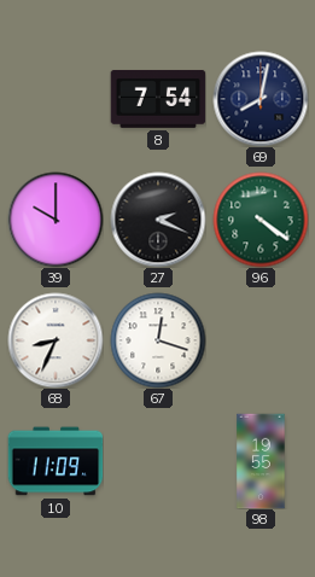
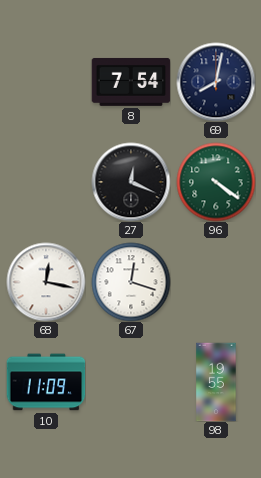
39: 10:00 -> none
27: 2:19 -> 12:19
68: 8:34 -> 12:17
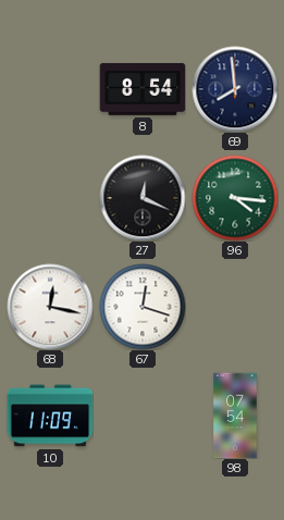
8: 7:54 -> 8:54
69: 8:02 -> 7:59
96: 4:21 -> 4:16
98: 19:55 -> 07:54
